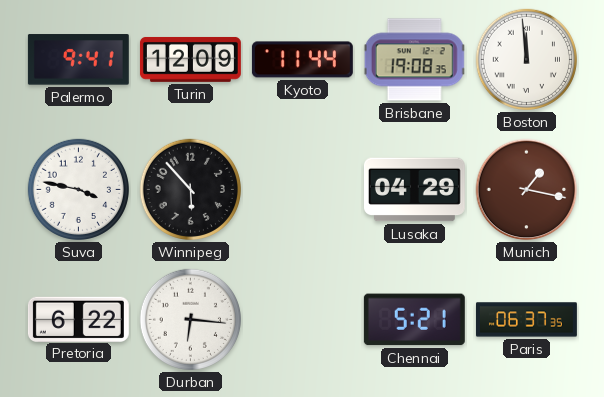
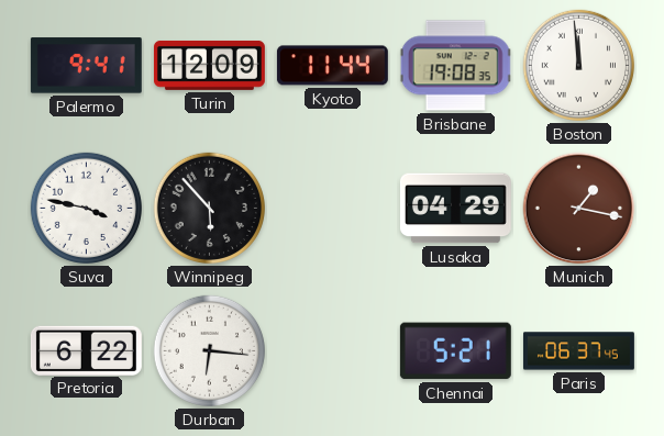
Paris: 06:37:35 -> 06:37:45
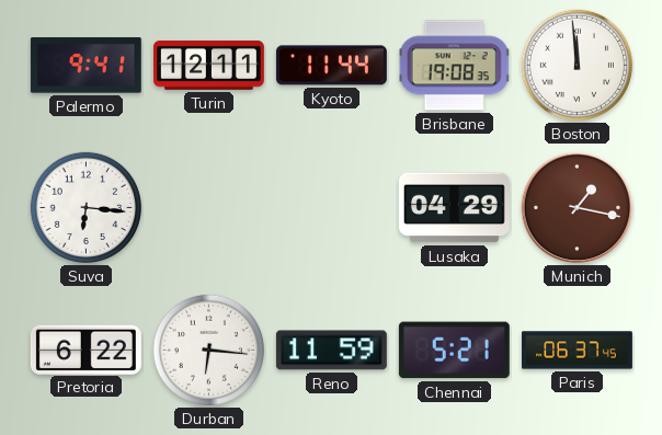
Turin: 12:09 -> 12:11
Suva: 3:47 -> 6:16
Winnipeg: 5:53 -> none
Reno: none -> 11:59
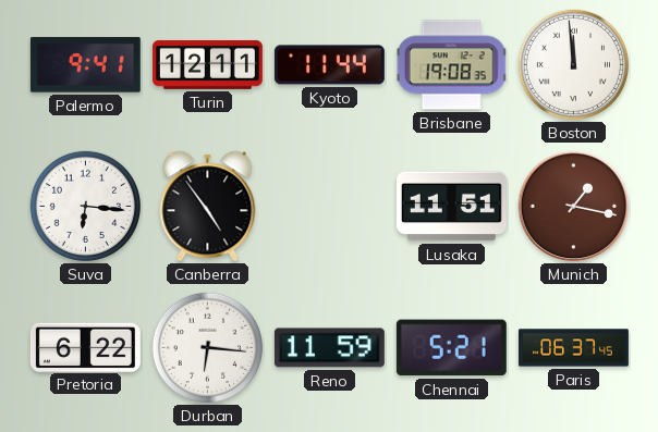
Canberra: none -> 4:54
Lusaka: 04:29 -> 11:51
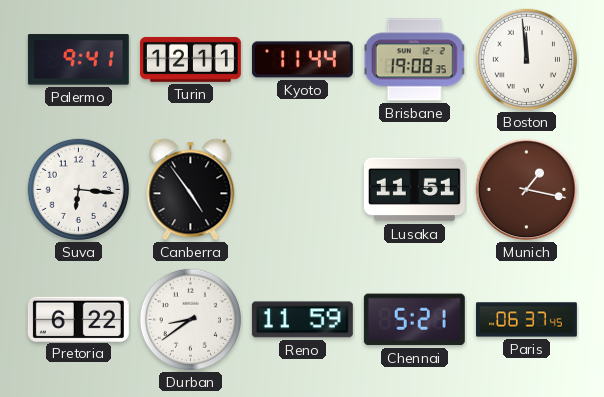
Durban: 6:16 -> 8:39
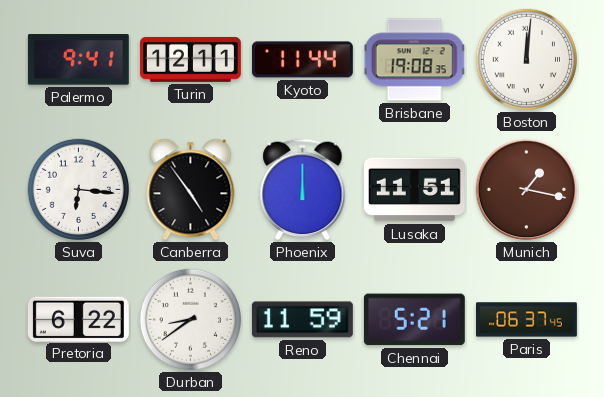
Boston: 11:59 -> 12:01
Phoenix: none -> 12:00
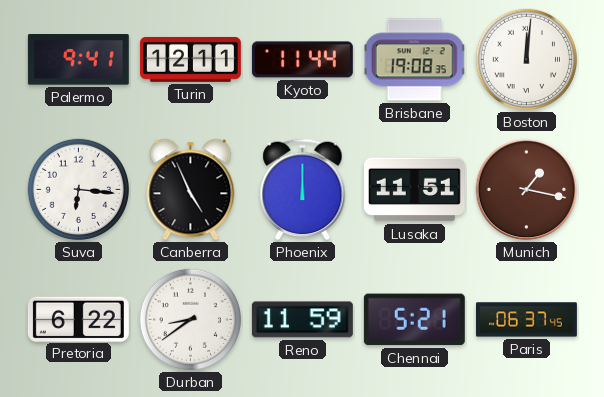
Canberra: 4:54 -> 4:56
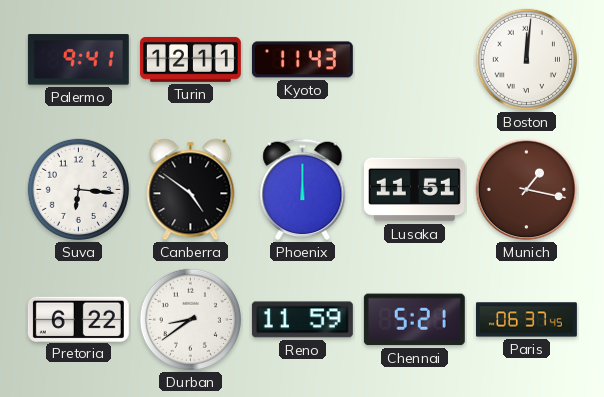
Kyoto: 11:44 -> 11:43
Brisbane: 19:08 -> none
Canberra: 4:56 -> 4:51
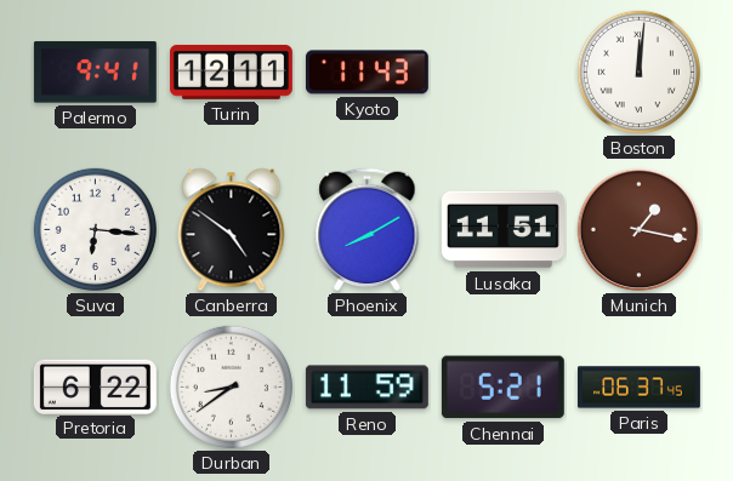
Phoenix: 12:00 -> 8:10
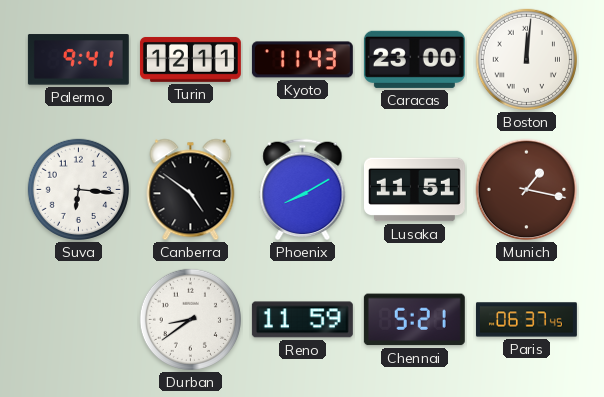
Caracas: none -> 23:00
Pretoria: 6:22 -> none
